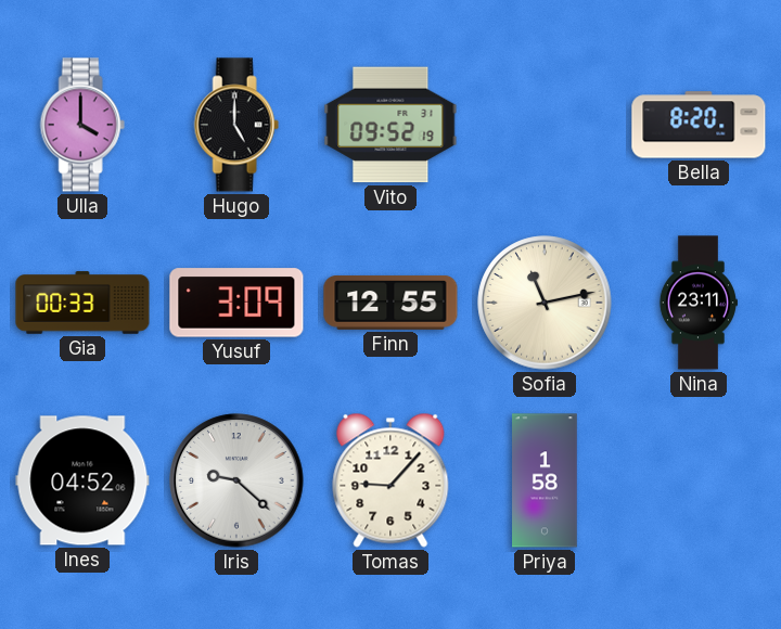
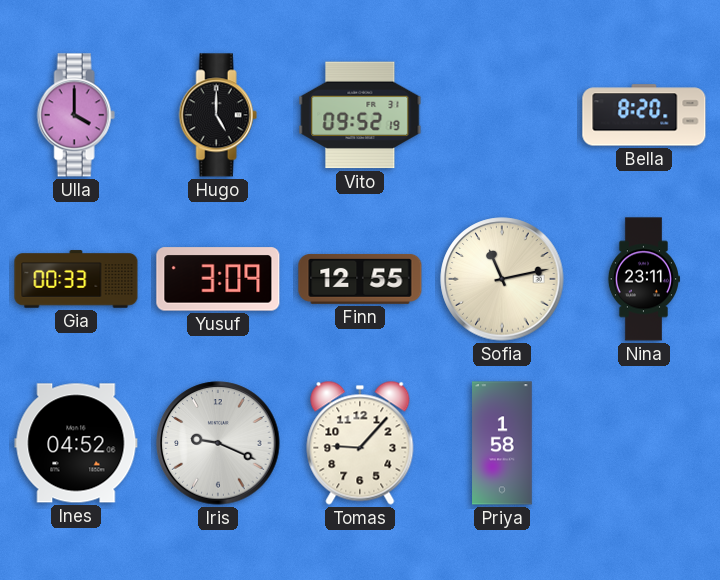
Iris: 9:22 -> 9:19
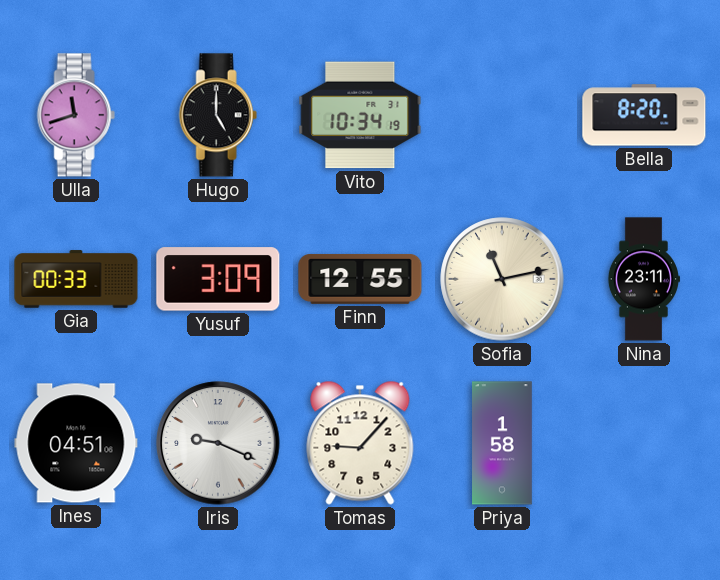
Ulla: 4:00 -> 11:42
Vito: 09:52 -> 10:34
Ines: 04:52 -> 04:51
